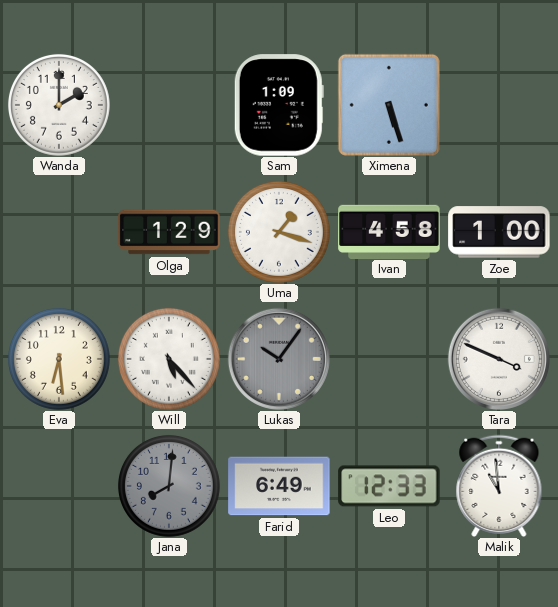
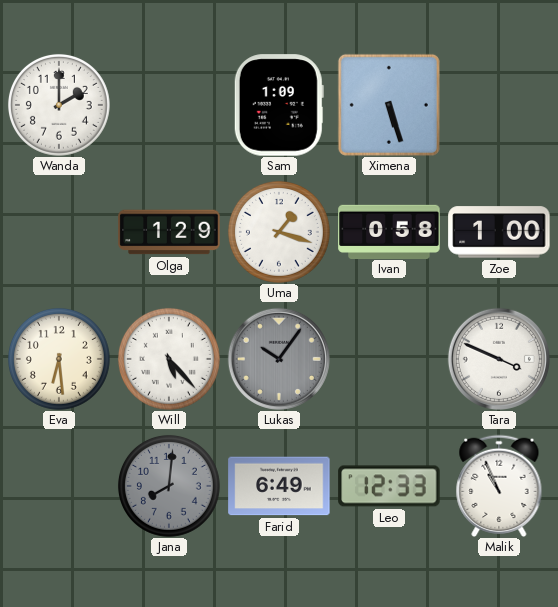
Ivan: 4:58 -> 0:58
Malik: 10:59 -> 10:56
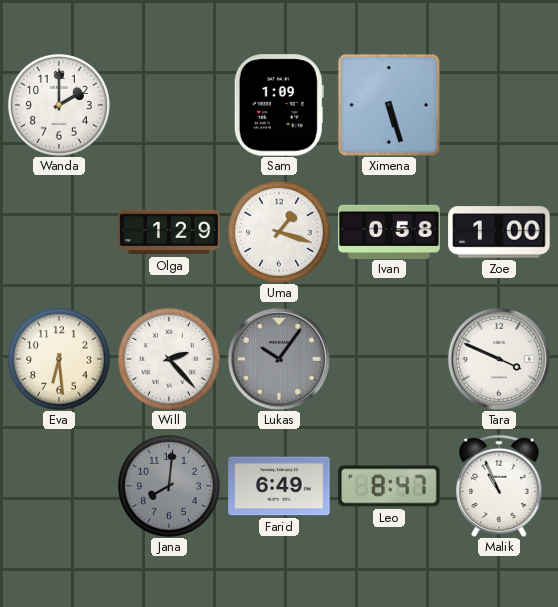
Will: 5:23 -> 2:23
Leo: 12:33 -> 8:47
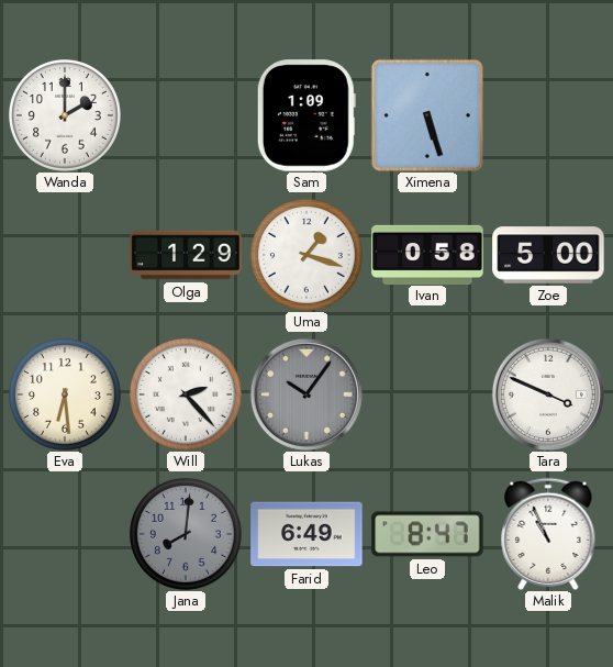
Zoe: 1:00 -> 5:00
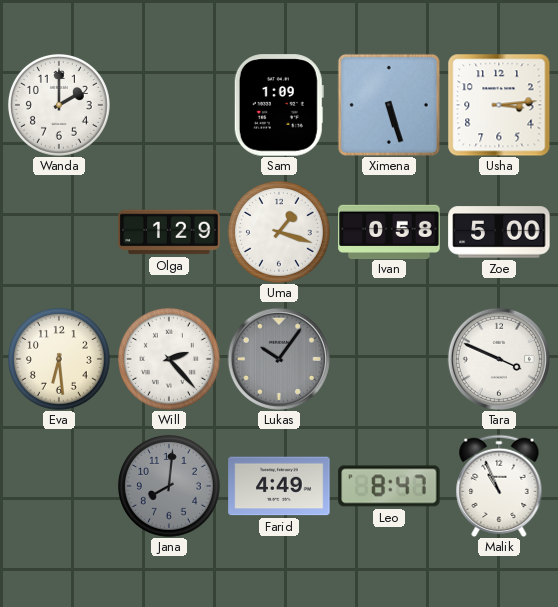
Usha: none -> 3:14
Farid: 6:49 -> 4:49
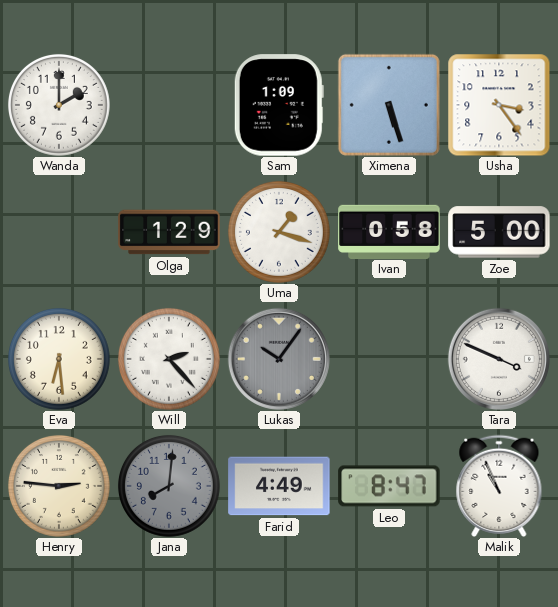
Usha: 3:14 -> 3:24
Henry: none -> 2:46
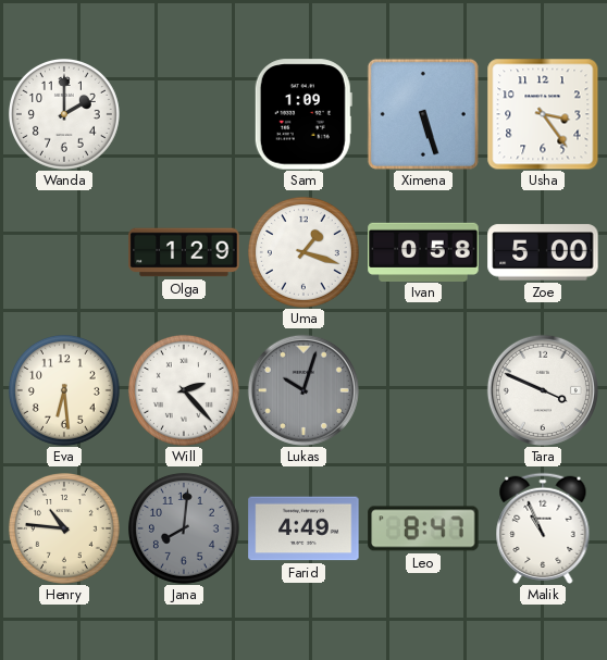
Lukas: 10:06 -> 10:03
Henry: 2:46 -> 10:46
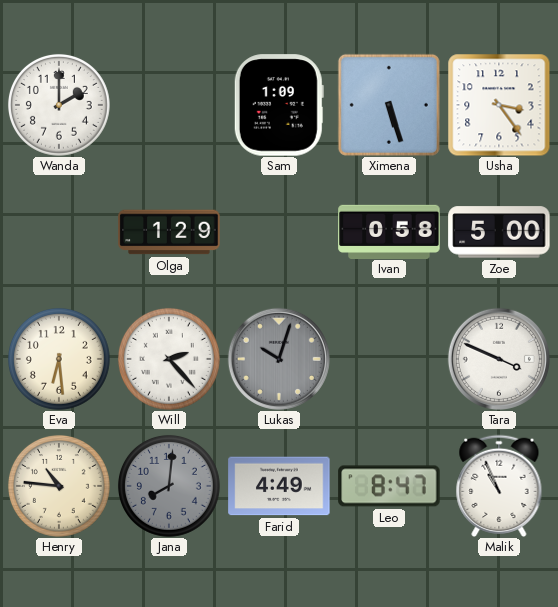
Uma: 1:18 -> none
